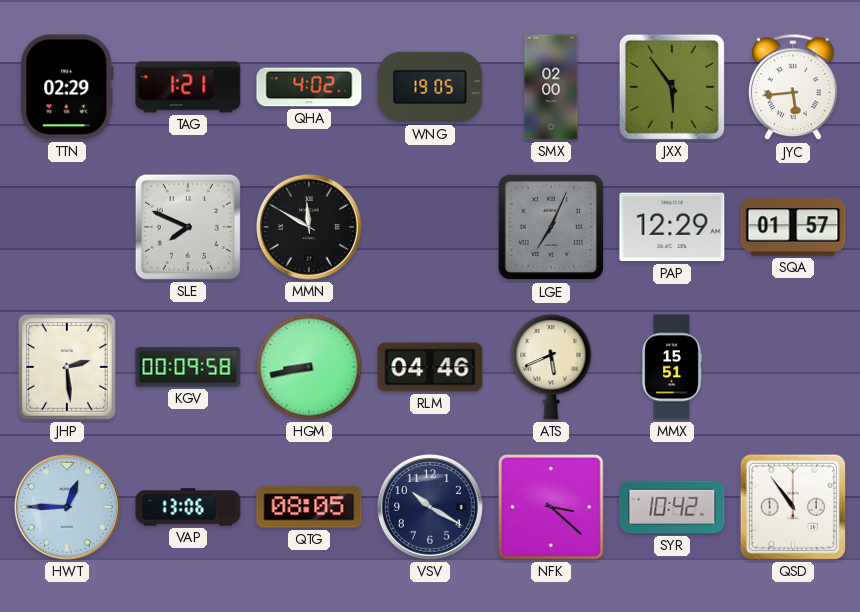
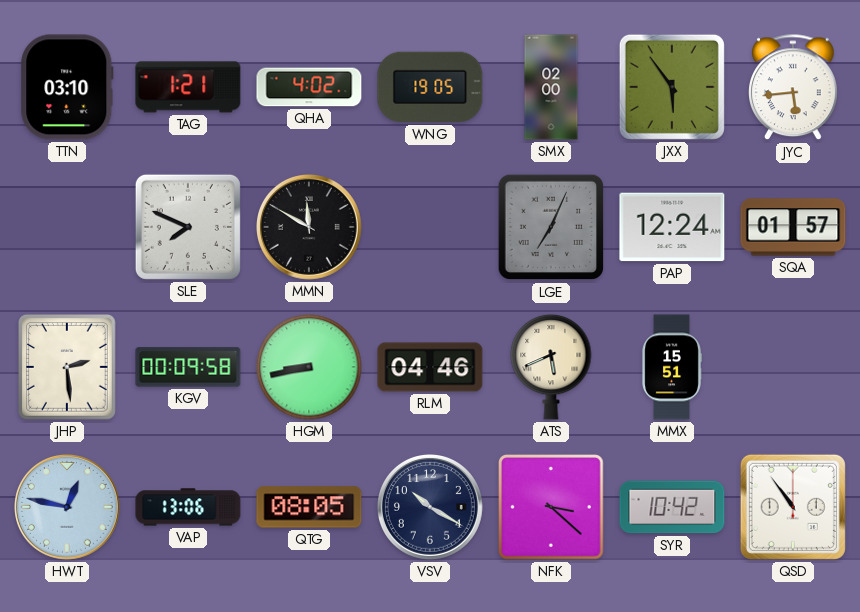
TTN: 02:29 -> 03:10
PAP: 12:29 -> 12:24
HWT: 12:45 -> 12:47
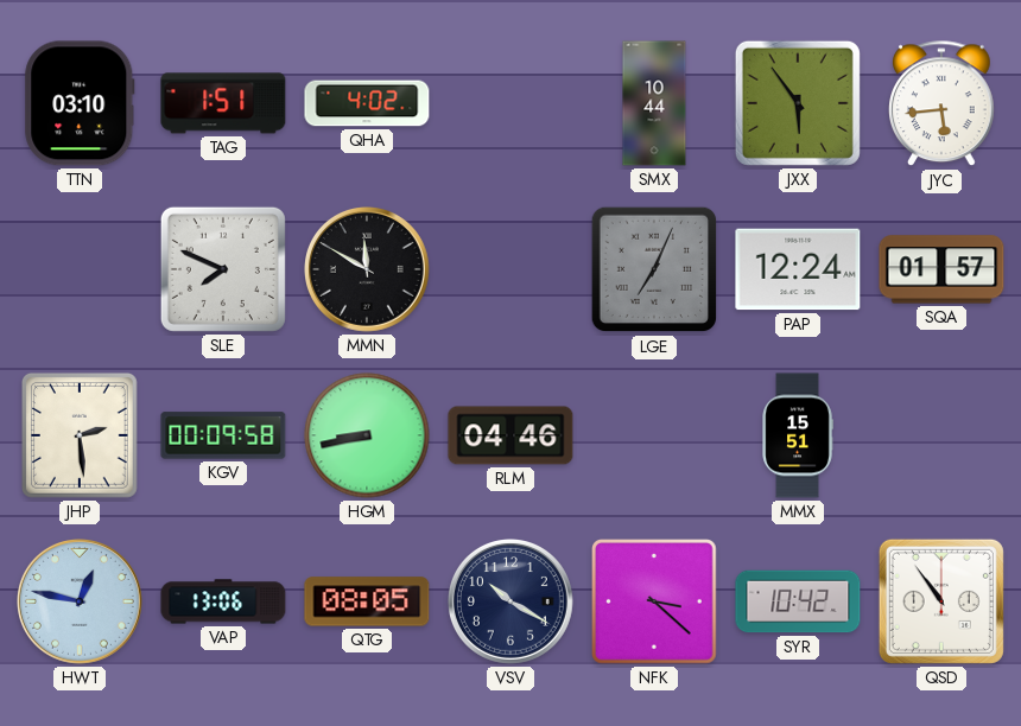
TAG: 1:21 -> 1:51
WNG: 19:05 -> none
SMX: 02:00 -> 10:44
ATS: 5:41 -> none
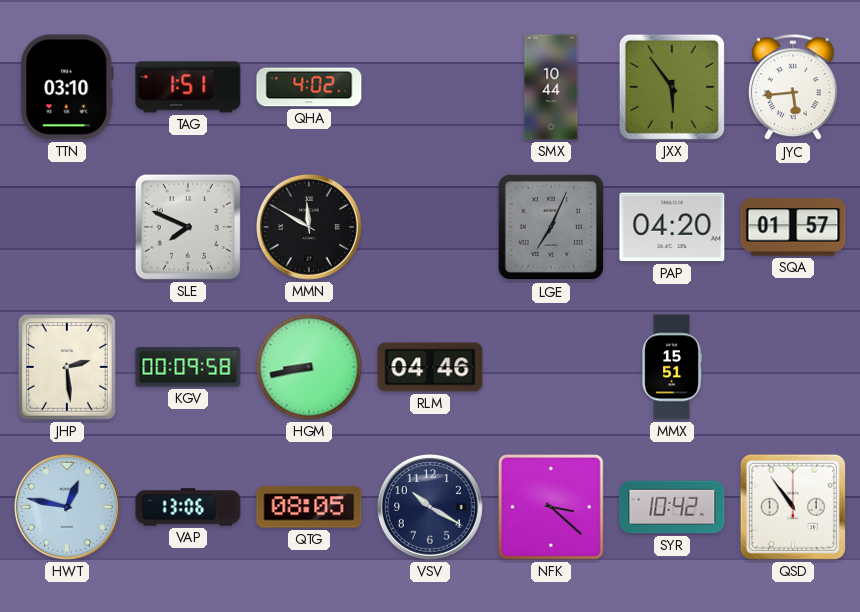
PAP: 12:24 -> 04:20
